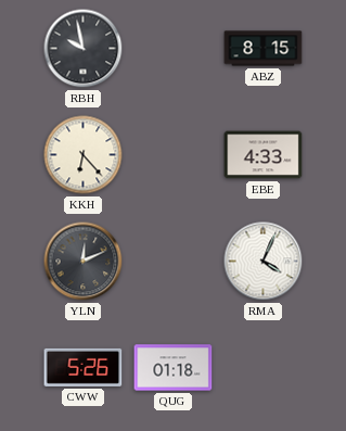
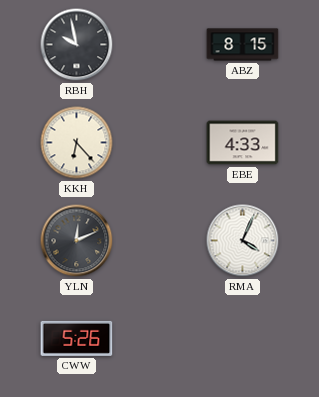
QUG: 01:18 -> none
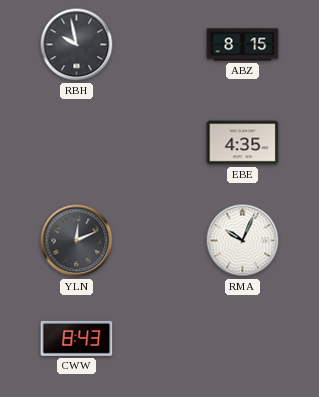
KKH: 6:23 -> none
EBE: 4:33 -> 4:35
RMA: 4:04 -> 10:04
CWW: 5:26 -> 8:43
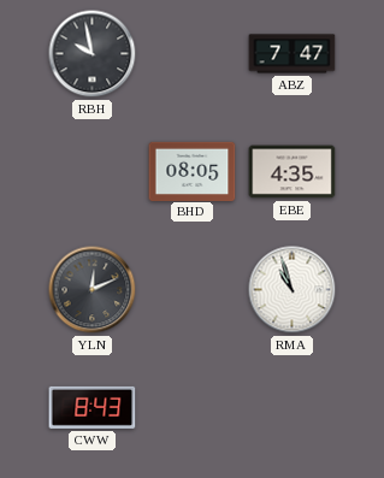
ABZ: 8:15 -> 7:47
BHD: none -> 08:05
RMA: 10:04 -> 10:57
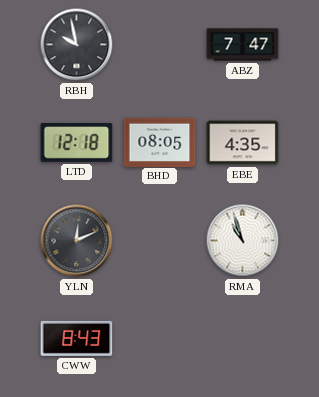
LTD: none -> 12:18
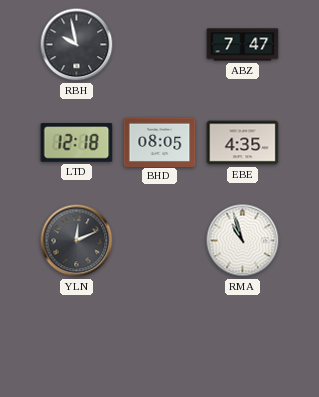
CWW: 8:43 -> none
